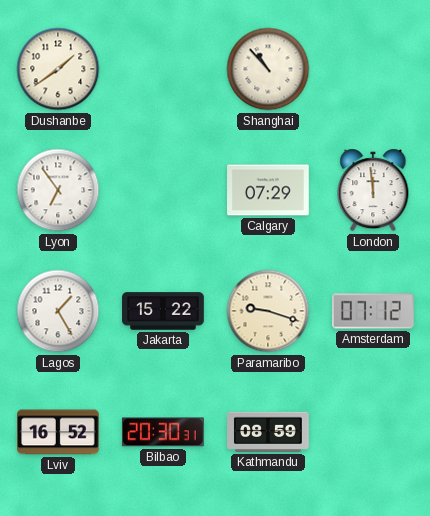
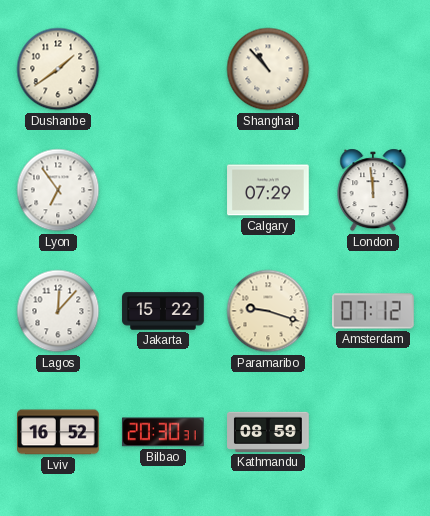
Lagos: 1:25 -> 12:07
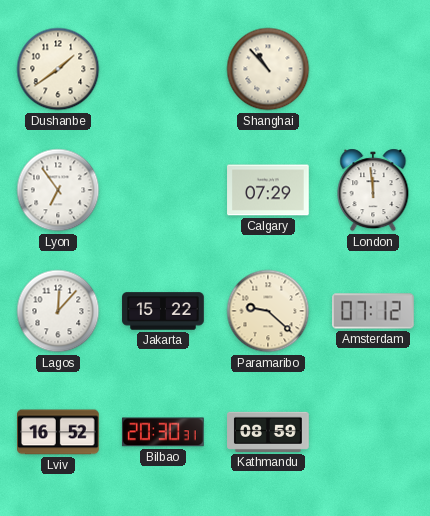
Paramaribo: 9:18 -> 9:22
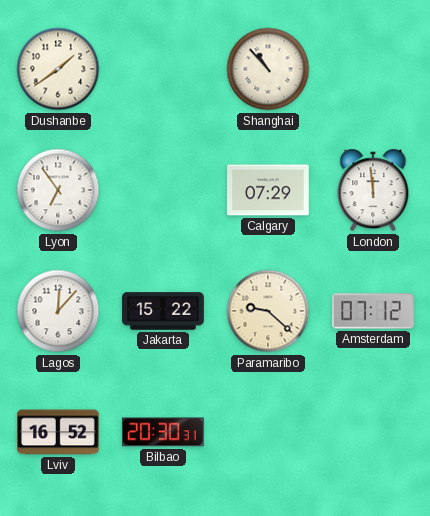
Kathmandu: 08:59 -> none
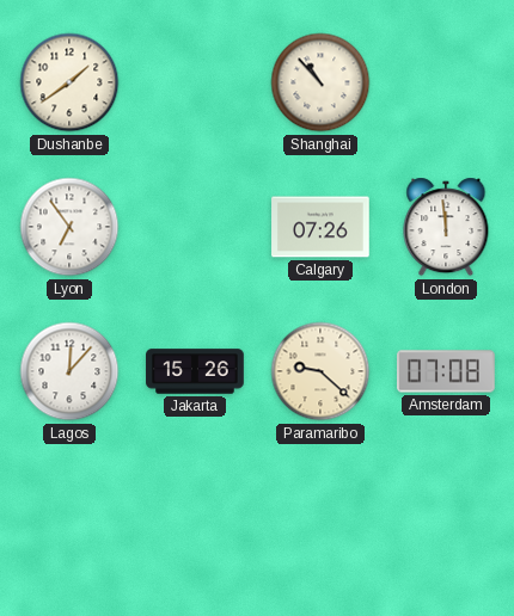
Calgary: 07:29 -> 07:26
Jakarta: 15:22 -> 15:26
Amsterdam: 07:12 -> 07:08
Lviv: 16:52 -> none
Bilbao: 20:30 -> none
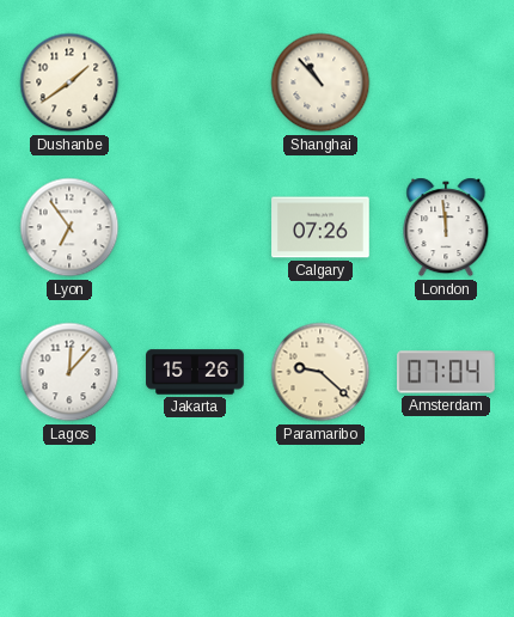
Amsterdam: 07:08 -> 07:04
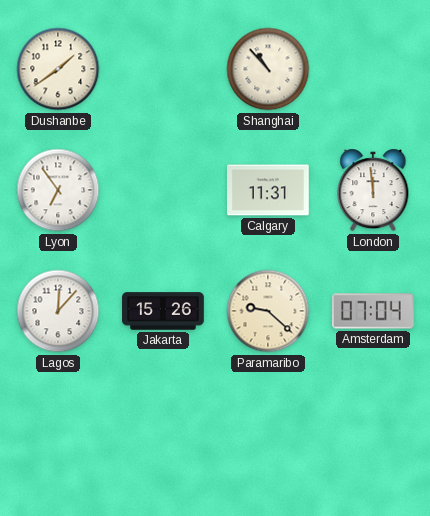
Calgary: 07:26 -> 11:31
